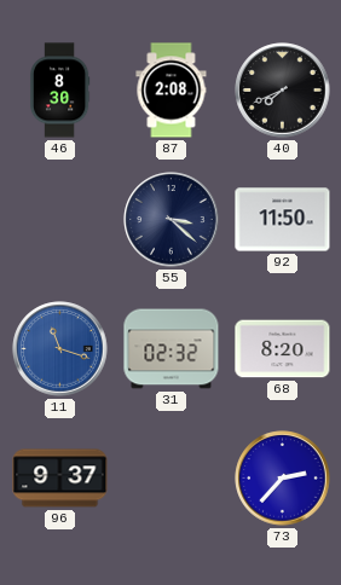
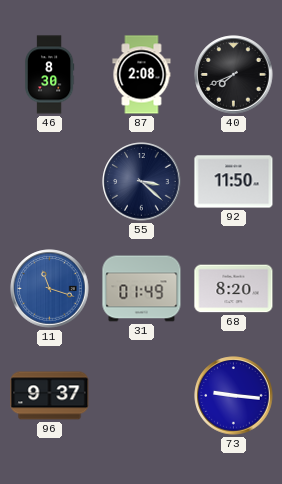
31: 02:32 -> 01:49
73: 2:37 -> 9:16
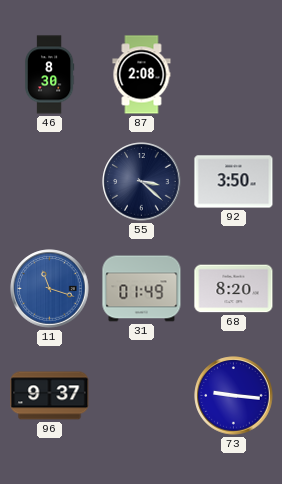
40: 7:41 -> none
92: 11:50 -> 3:50
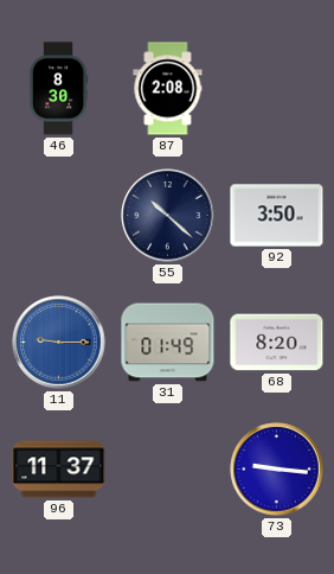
55: 3:22 -> 10:22
11: 11:18 -> 9:15
96: 9:37 -> 11:37
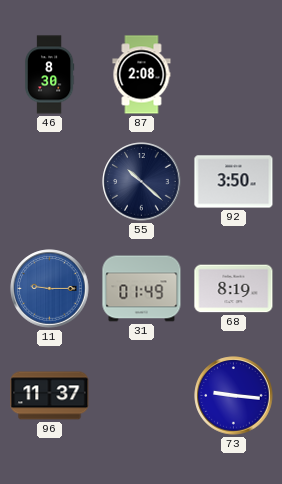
68: 8:20 -> 8:19
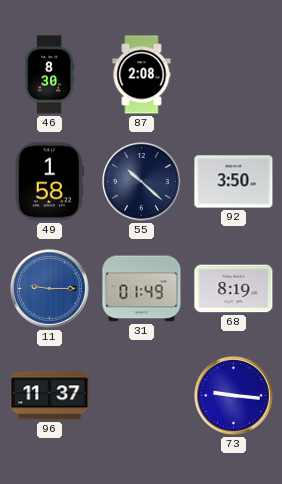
49: none -> 1:58
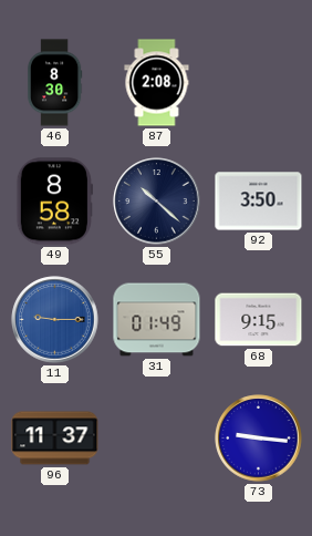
49: 1:58 -> 8:58
68: 8:19 -> 9:15
